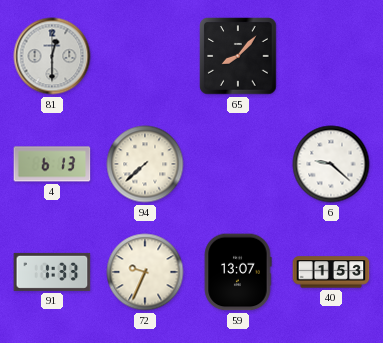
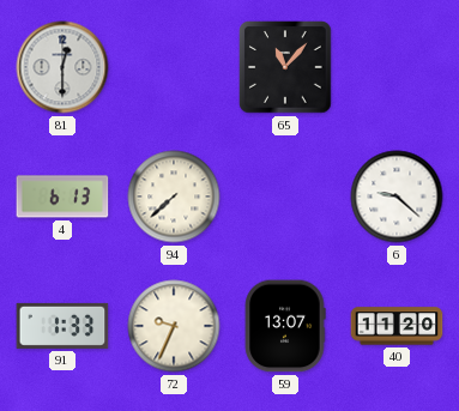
65: 8:07 -> 11:07
40: 1:53 -> 11:20
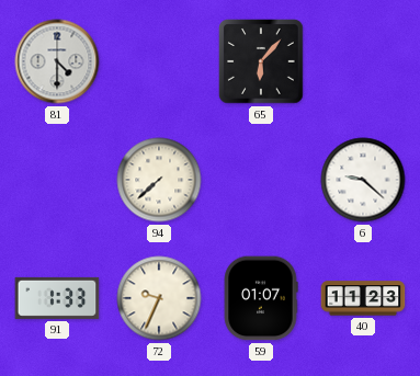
81: 12:30 -> 4:30
65: 11:07 -> 6:07
4: 6:13 -> none
59: 13:07 -> 01:07
40: 11:20 -> 11:23
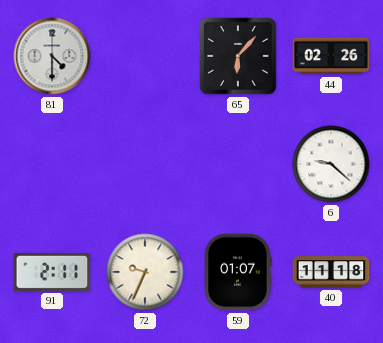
44: none -> 02:26
94: 7:38 -> none
91: 1:33 -> 2:11
40: 11:23 -> 11:18
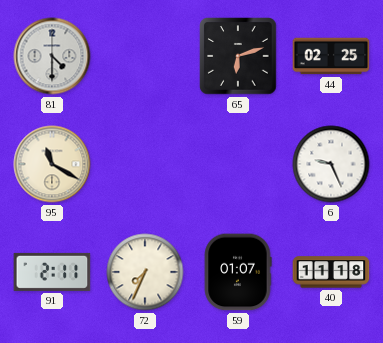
65: 6:07 -> 6:12
44: 02:26 -> 02:25
95: none -> 11:20
6: 9:22 -> 9:26
72: 9:34 -> 7:34
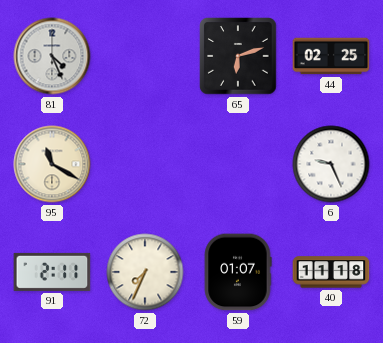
81: 4:30 -> 4:26
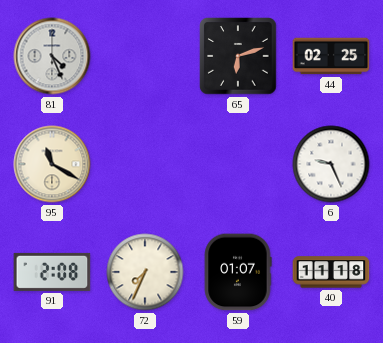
91: 2:11 -> 2:08
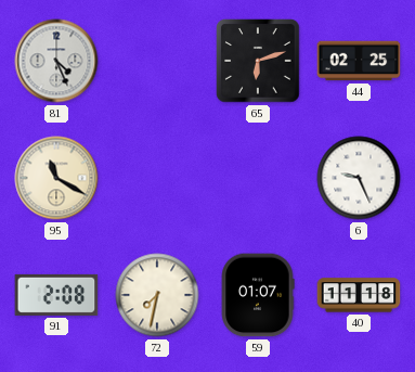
72: 7:34 -> 7:32
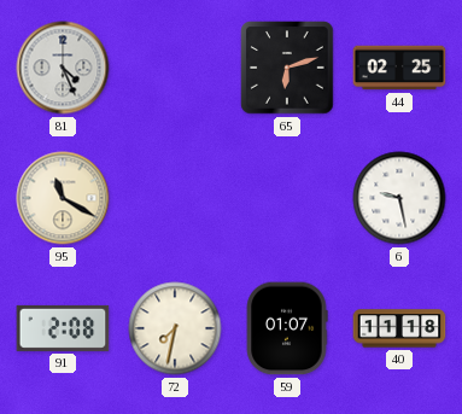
6: 9:26 -> 9:28
